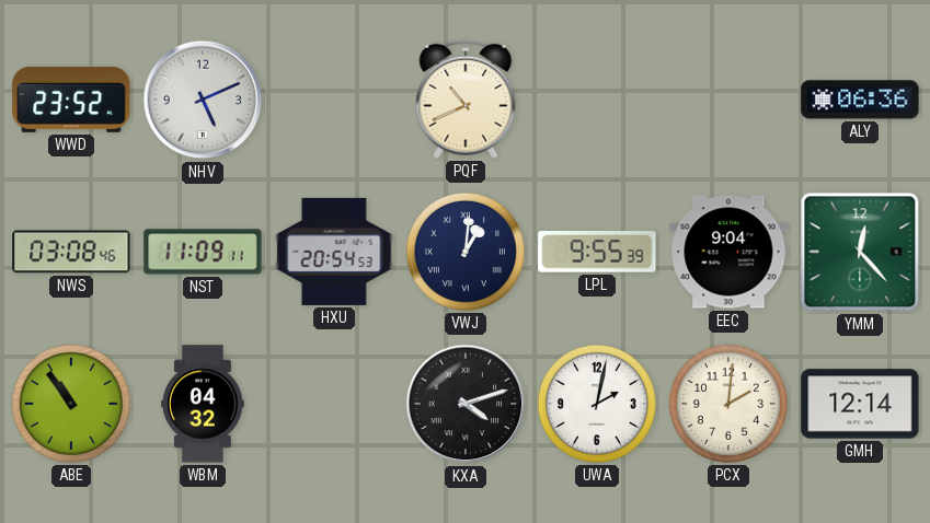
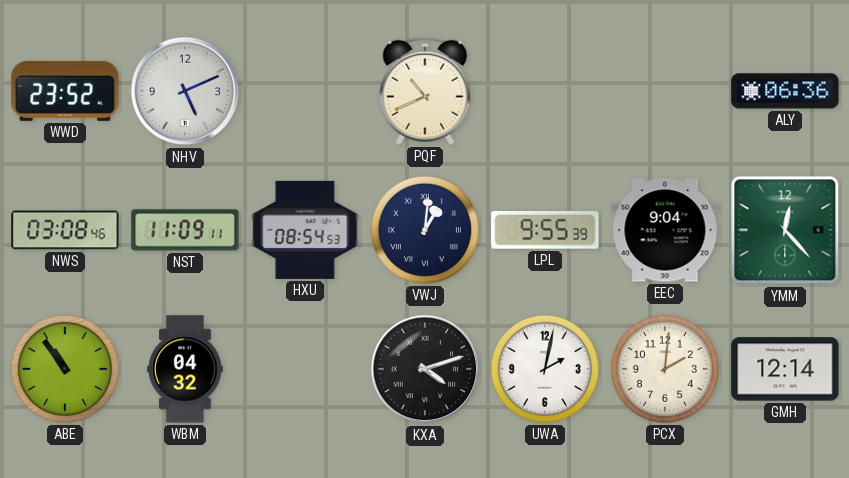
HXU: 20:54 -> 08:54
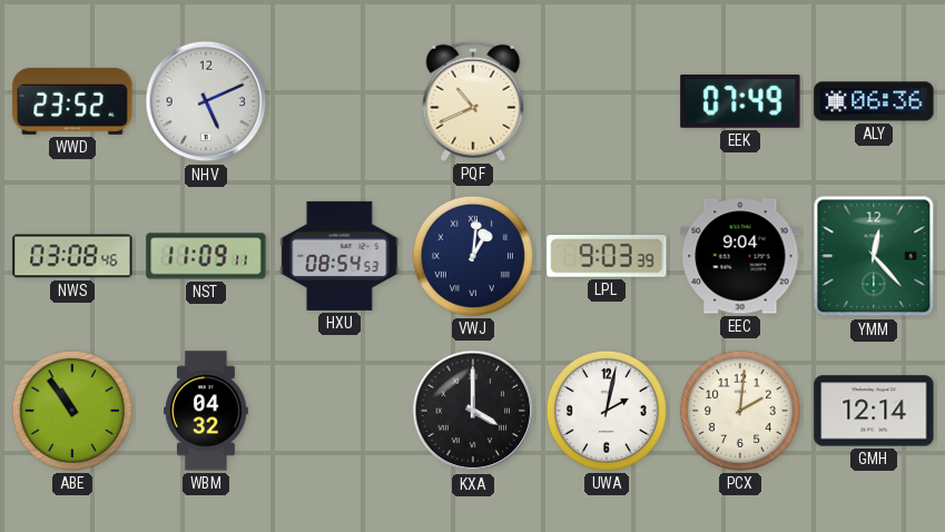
EEK: none -> 07:49
LPL: 9:55 -> 9:03
KXA: 4:12 -> 4:00
